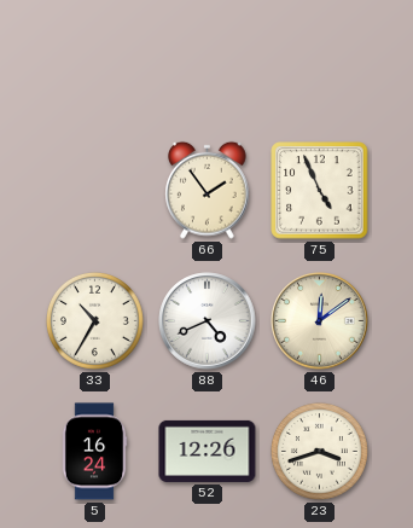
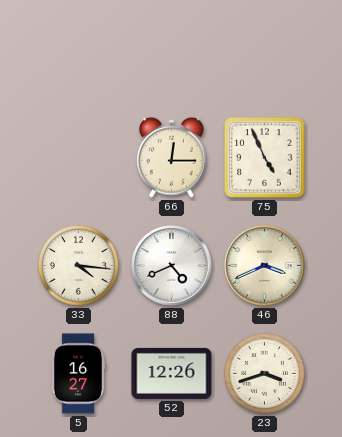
66: 1:54 -> 12:15
33: 10:35 -> 4:16
46: 12:09 -> 3:41
5: 16:24 -> 16:27
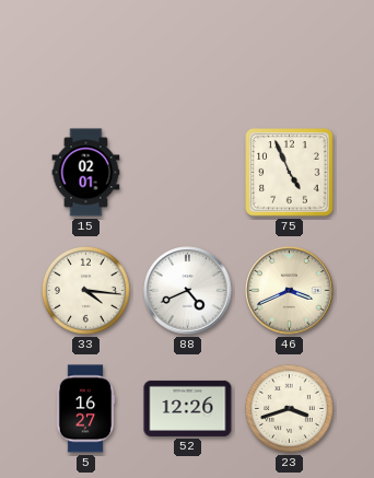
15: none -> 02:01
66: 12:15 -> none
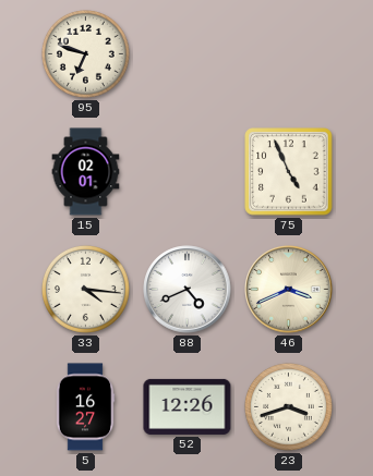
95: none -> 6:48
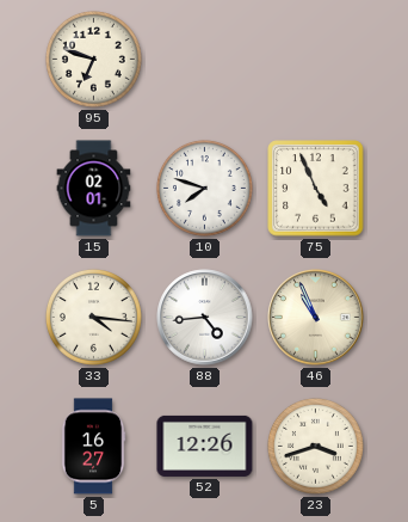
10: none -> 7:48
88: 4:41 -> 4:44
46: 3:41 -> 10:56
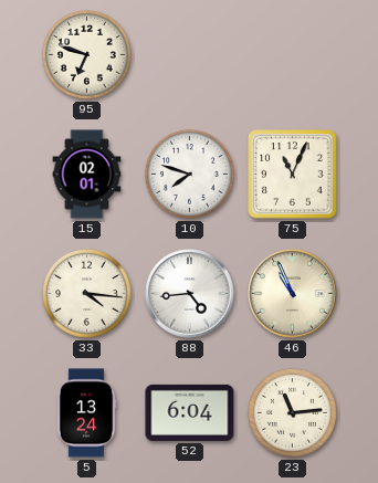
75: 4:56 -> 11:04
5: 16:27 -> 13:24
52: 12:26 -> 6:04
23: 3:42 -> 11:14
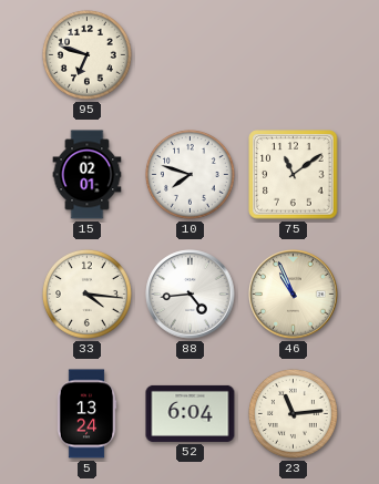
75: 11:04 -> 11:09
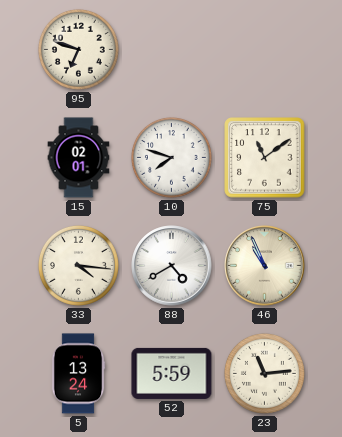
88: 4:44 -> 4:40
52: 6:04 -> 5:59
